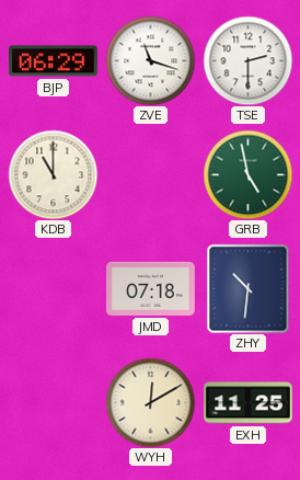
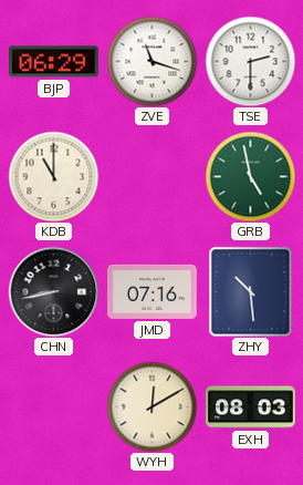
CHN: none -> 8:43
JMD: 07:18 -> 07:16
ZHY: 10:31 -> 10:29
EXH: 11:25 -> 08:03
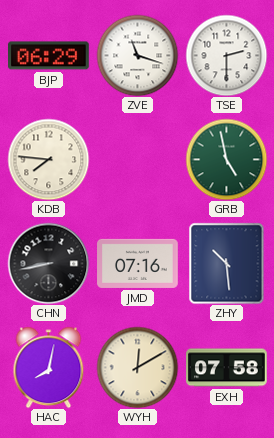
KDB: 11:00 -> 7:46
HAC: none -> 8:02
EXH: 08:03 -> 07:58
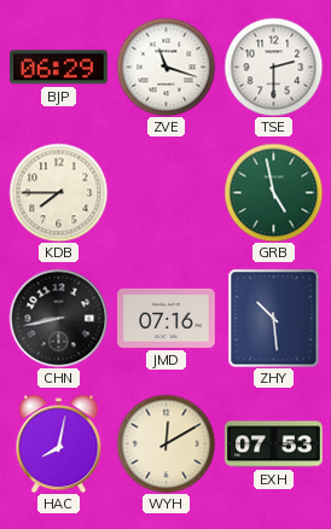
KDB: 7:46 -> 7:45
EXH: 07:58 -> 07:53
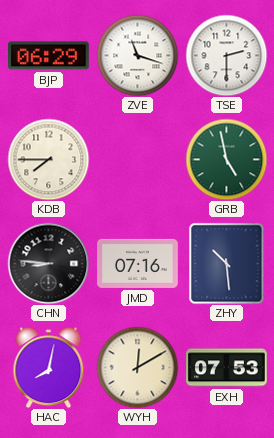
CHN: 8:43 -> 8:46
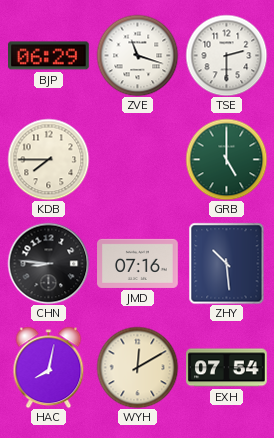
GRB: 4:58 -> 5:00
EXH: 07:53 -> 07:54
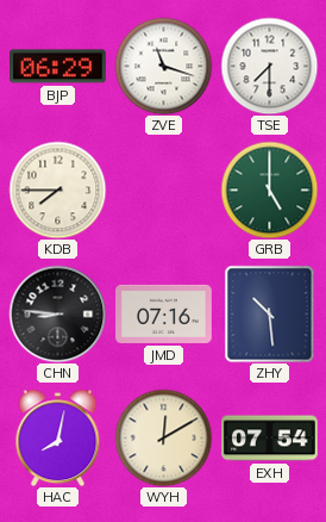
TSE: 2:30 -> 7:30
